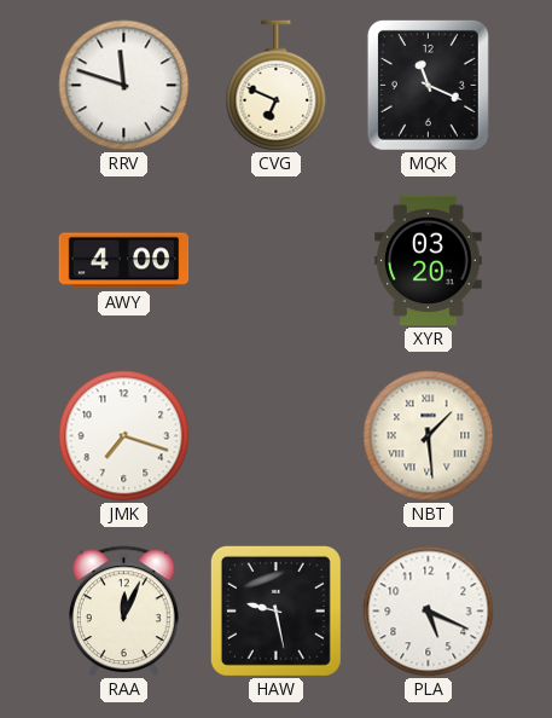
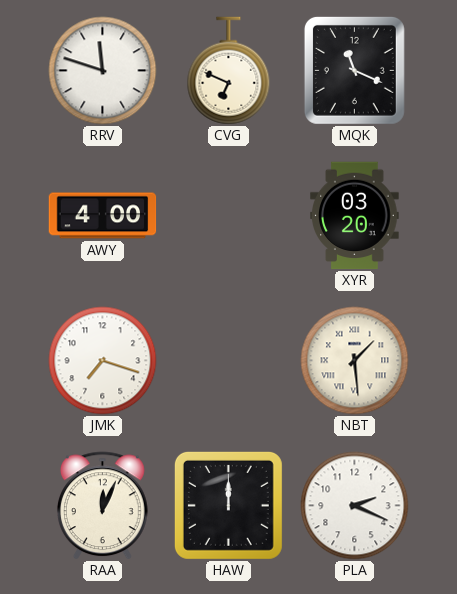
HAW: 9:28 -> 12:00
PLA: 5:19 -> 2:19
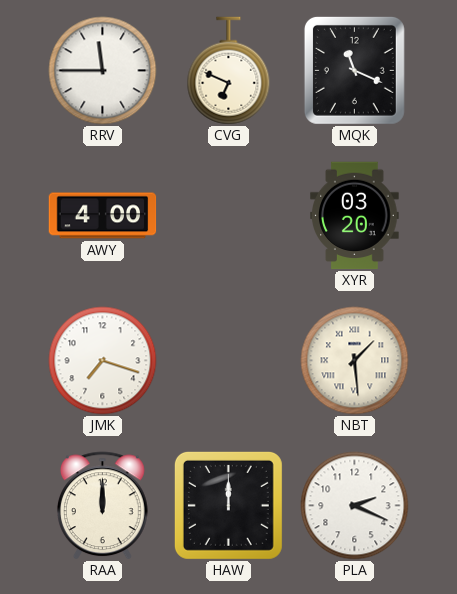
RRV: 11:48 -> 11:45
RAA: 12:04 -> 12:00
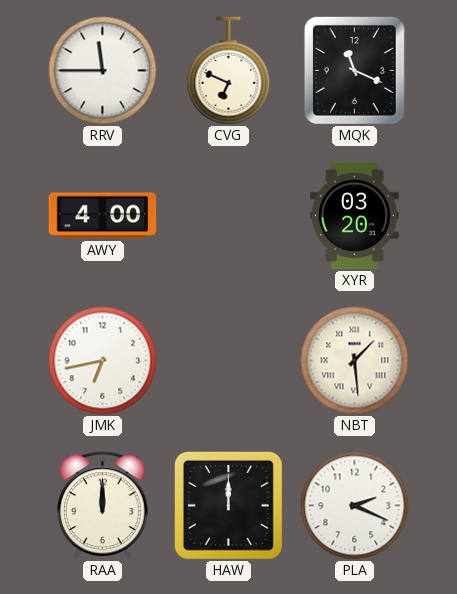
JMK: 7:18 -> 6:43
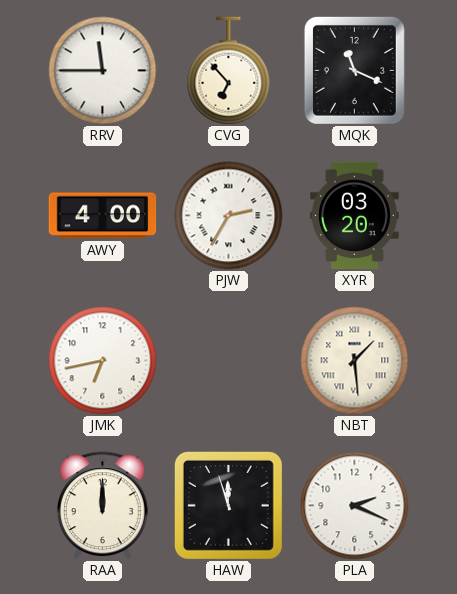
CVG: 6:49 -> 6:53
PJW: none -> 2:35
HAW: 12:00 -> 11:57
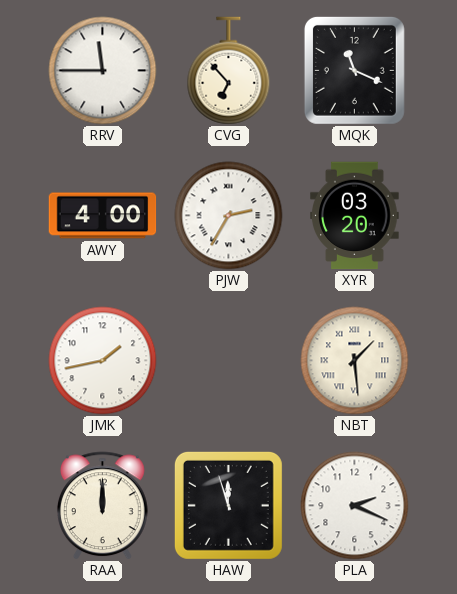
JMK: 6:43 -> 1:43
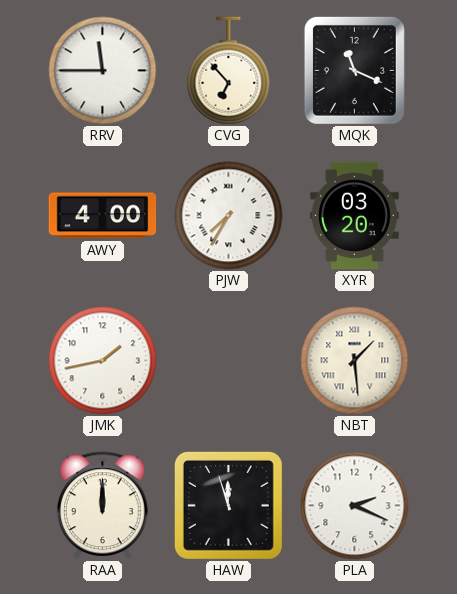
PJW: 2:35 -> 7:35
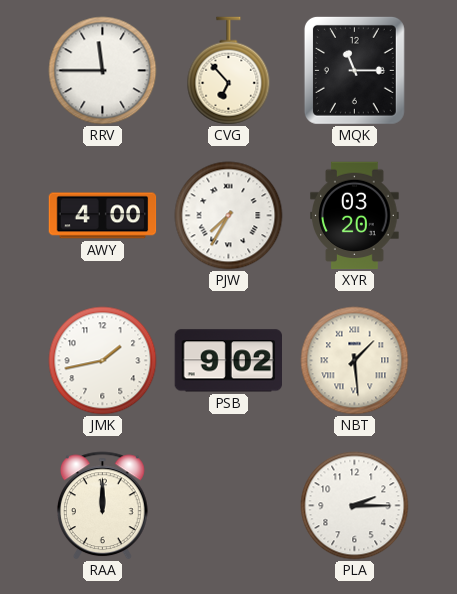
MQK: 11:19 -> 11:15
PSB: none -> 9:02
HAW: 11:57 -> none
PLA: 2:19 -> 2:15
